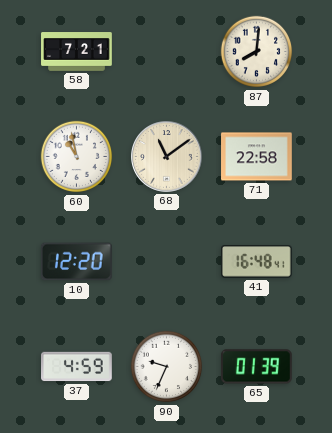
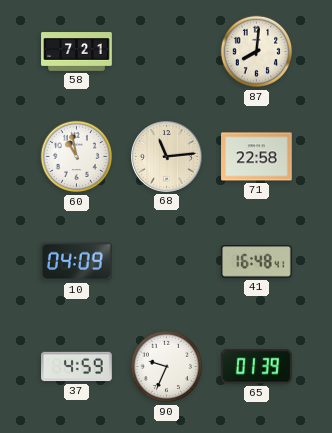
68: 11:09 -> 11:14
10: 12:20 -> 04:09
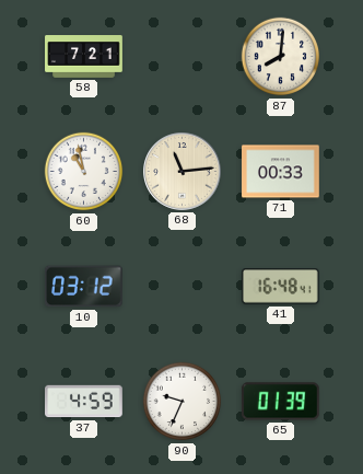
71: 22:58 -> 00:33
10: 04:09 -> 03:12
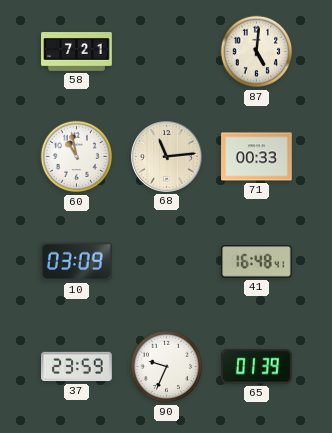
87: 8:01 -> 5:01
10: 03:12 -> 03:09
37: 4:59 -> 23:59
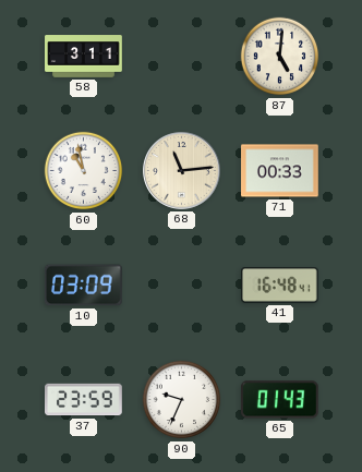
58: 7:21 -> 3:11
65: 01:39 -> 01:43
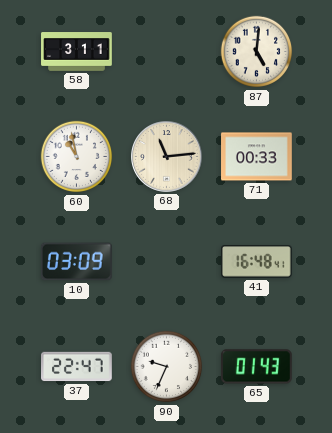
37: 23:59 -> 22:47
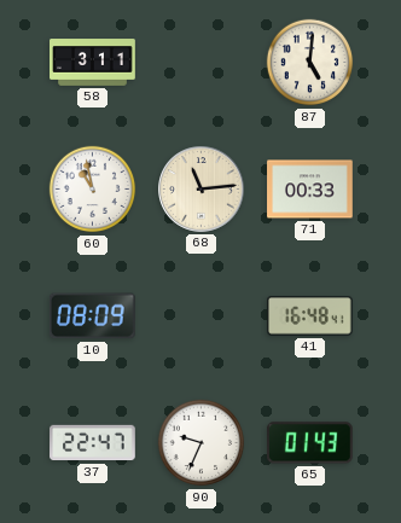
10: 03:09 -> 08:09
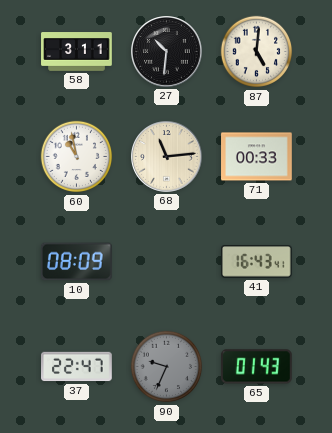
27: none -> 10:31
41: 16:48 -> 16:43
90 dial: white -> grey
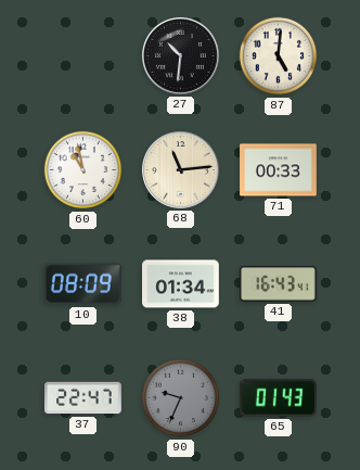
58: 3:11 -> none
38: none -> 01:34
